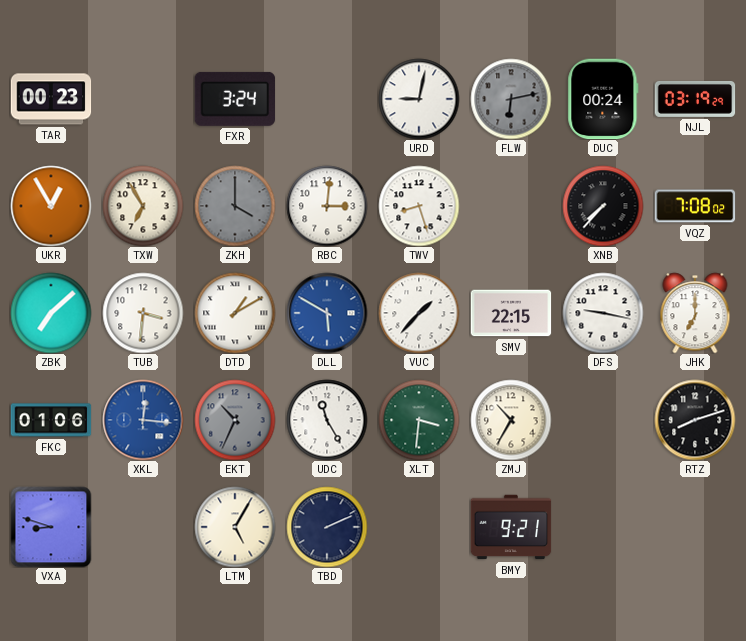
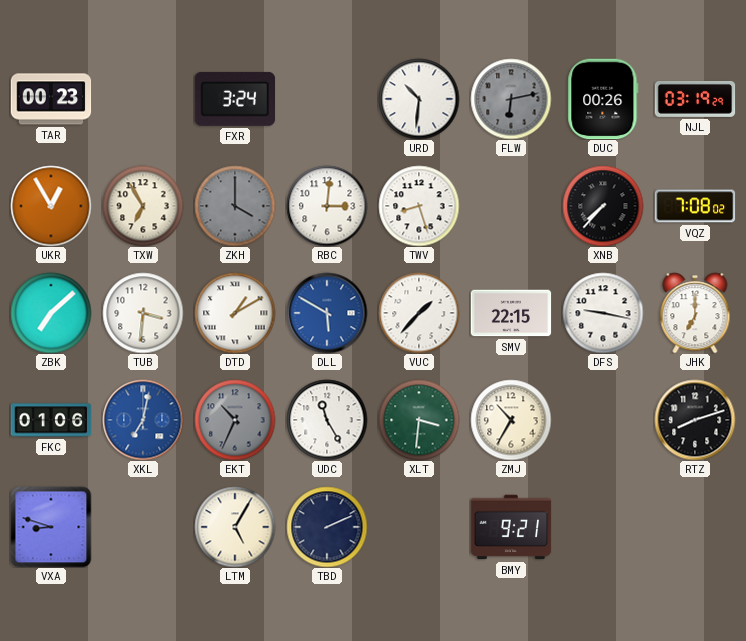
URD: 9:02 -> 10:31
DUC: 00:24 -> 00:26
XKL: 12:16 -> 7:02
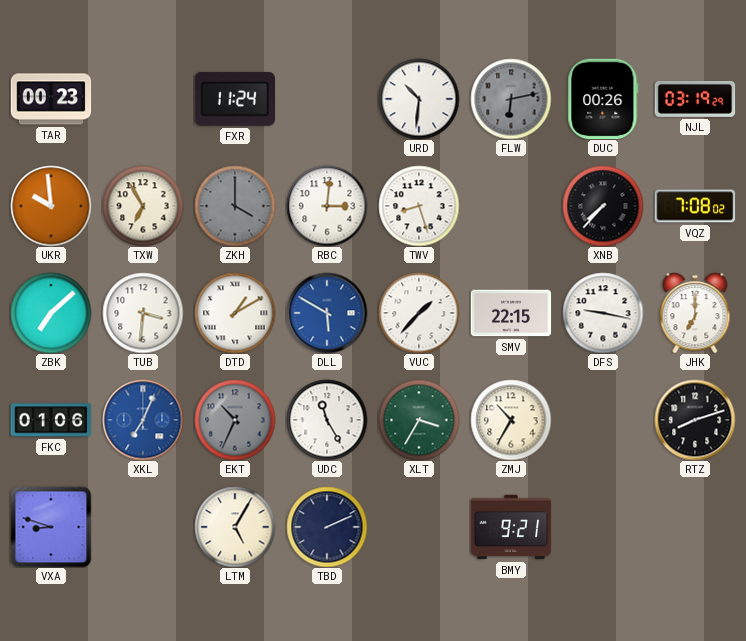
FXR: 3:24 -> 11:24
UKR: 12:55 -> 9:59
XKL: 7:02 -> 7:04
XLT: 3:31 -> 3:35
